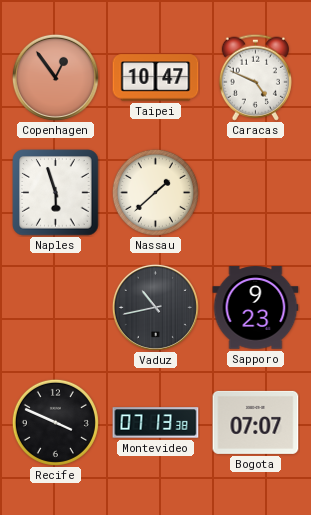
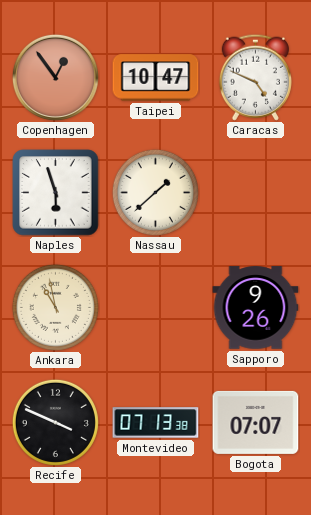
Ankara: none -> 10:58
Vaduz: 10:43 -> none
Sapporo: 9:23 -> 9:26
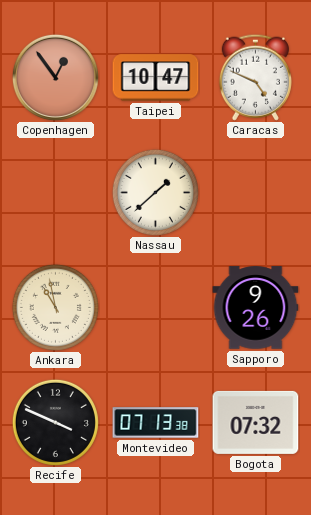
Naples: 5:57 -> none
Bogota: 07:07 -> 07:32
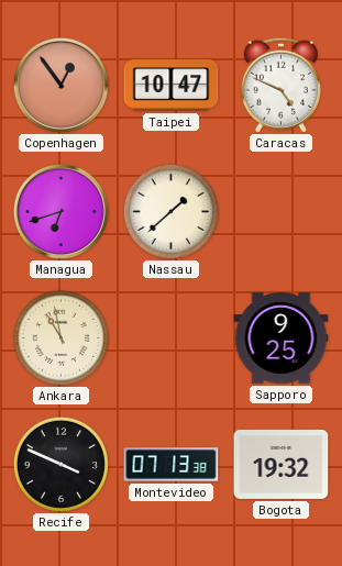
Managua: none -> 6:42
Sapporo: 9:26 -> 9:25
Bogota: 07:32 -> 19:32
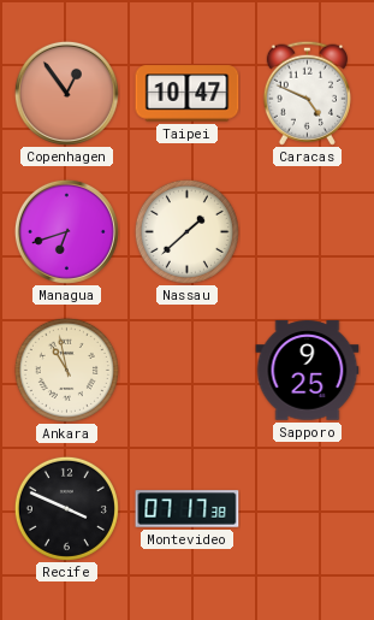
Montevideo: 07:13 -> 07:17
Bogota: 19:32 -> none
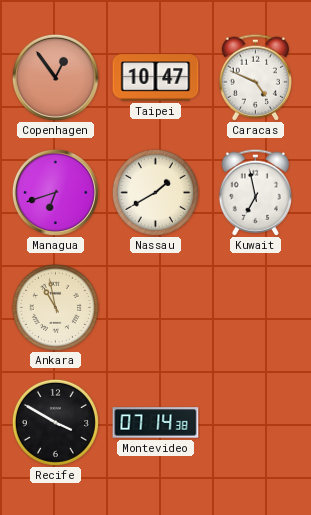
Nassau: 1:38 -> 1:40
Kuwait: none -> 6:58
Sapporo: 9:25 -> none
Recife: 3:49 -> 3:50
Montevideo: 07:17 -> 07:14
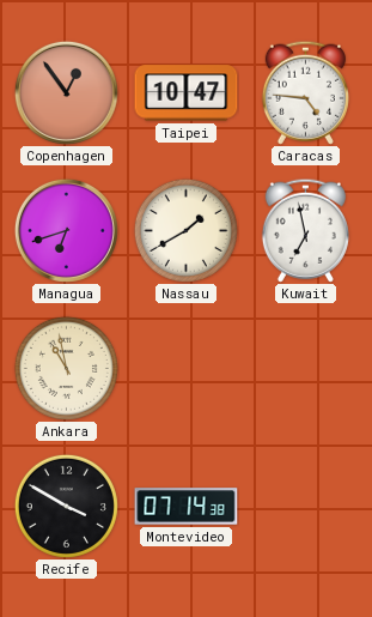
Caracas: 4:49 -> 4:46
